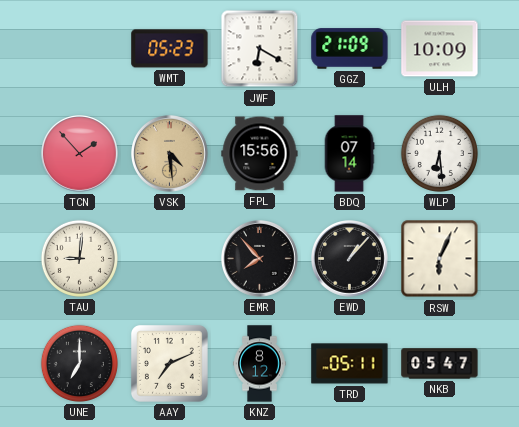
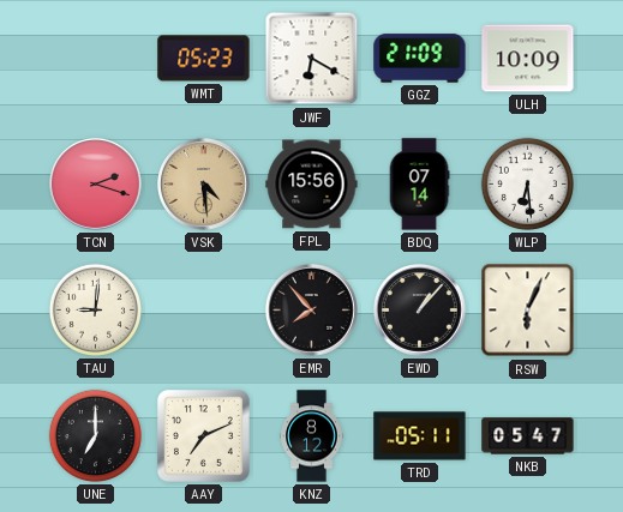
TCN: 1:53 -> 2:18
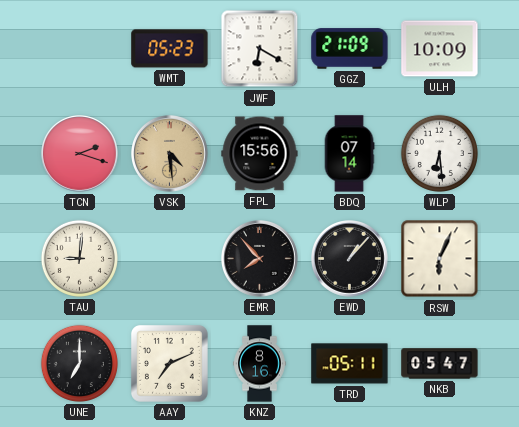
KNZ: 8:12 -> 8:16
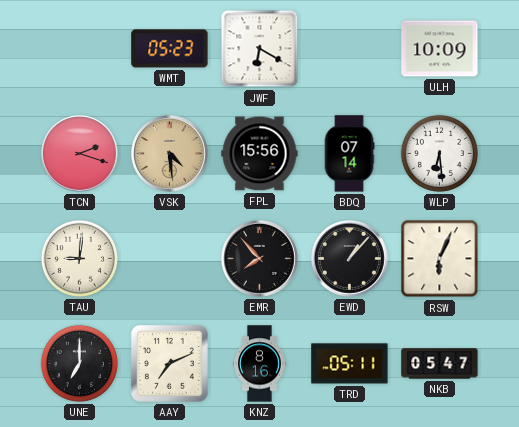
GGZ: 21:09 -> none
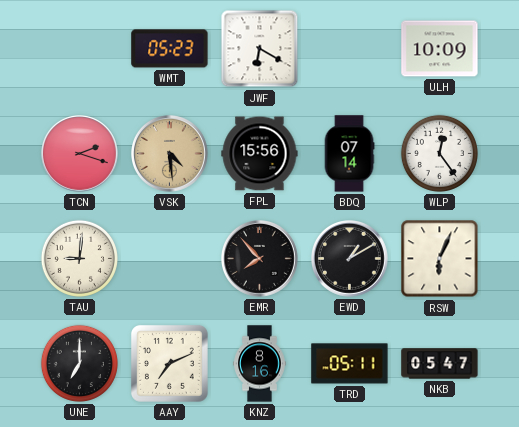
WLP: 6:29 -> 12:24
EWD: 1:07 -> 1:10
